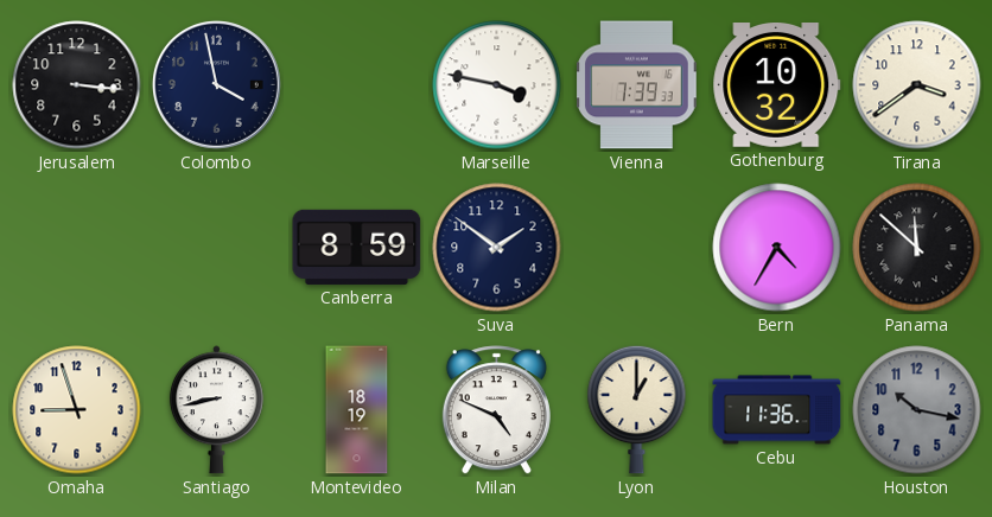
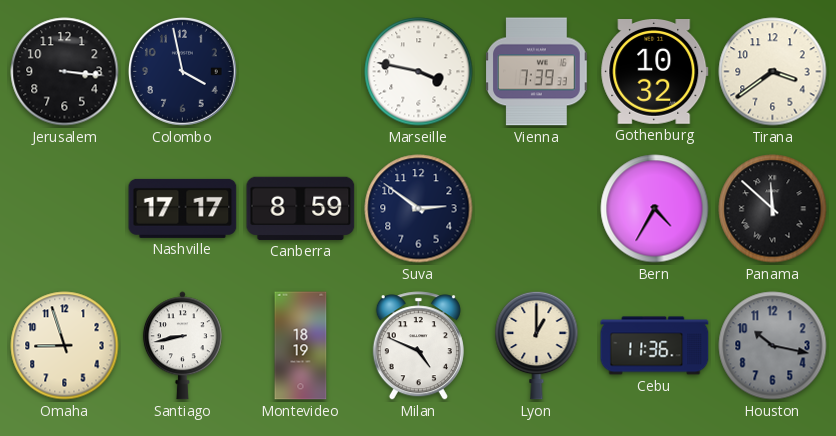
Nashville: none -> 17:17
Suva: 1:51 -> 2:51
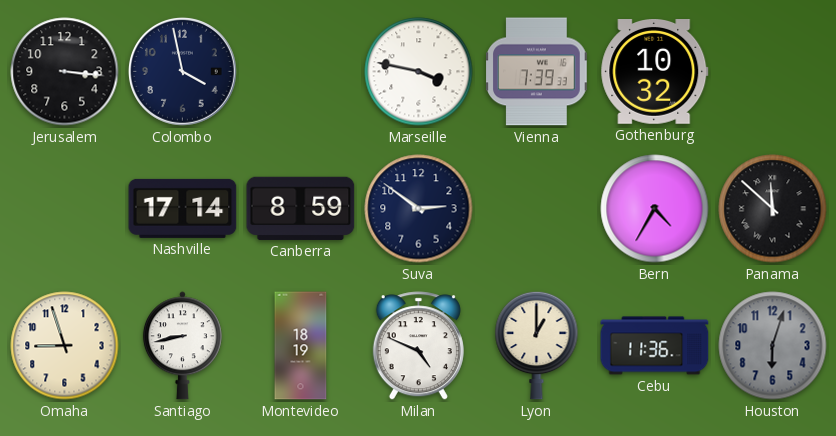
Tirana: 3:39 -> none
Nashville: 17:17 -> 17:14
Houston: 10:17 -> 6:03
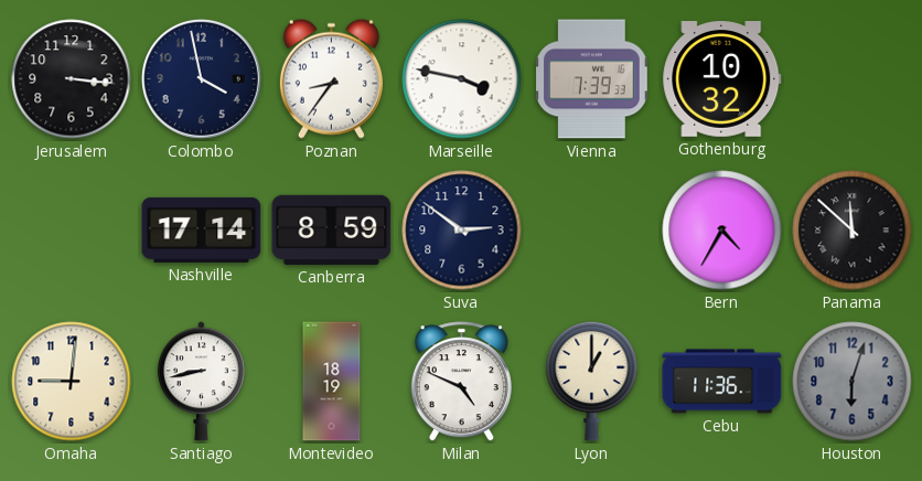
Poznan: none -> 8:36
Omaha: 8:57 -> 9:01
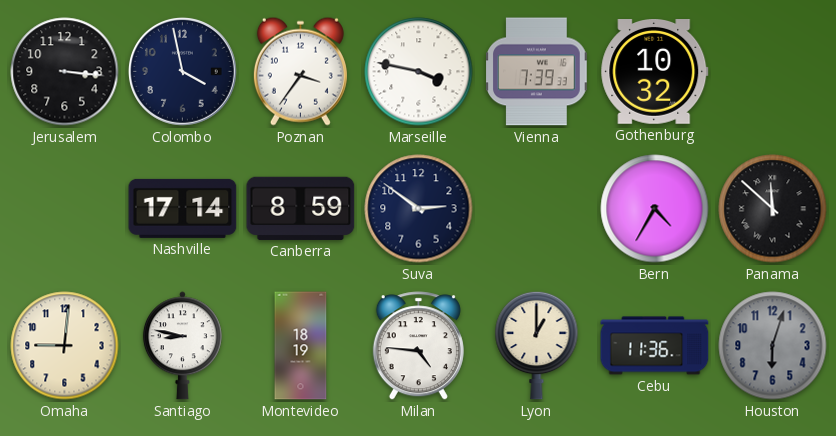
Poznan: 8:36 -> 3:36
Santiago: 8:43 -> 8:47
Milan: 4:49 -> 4:46
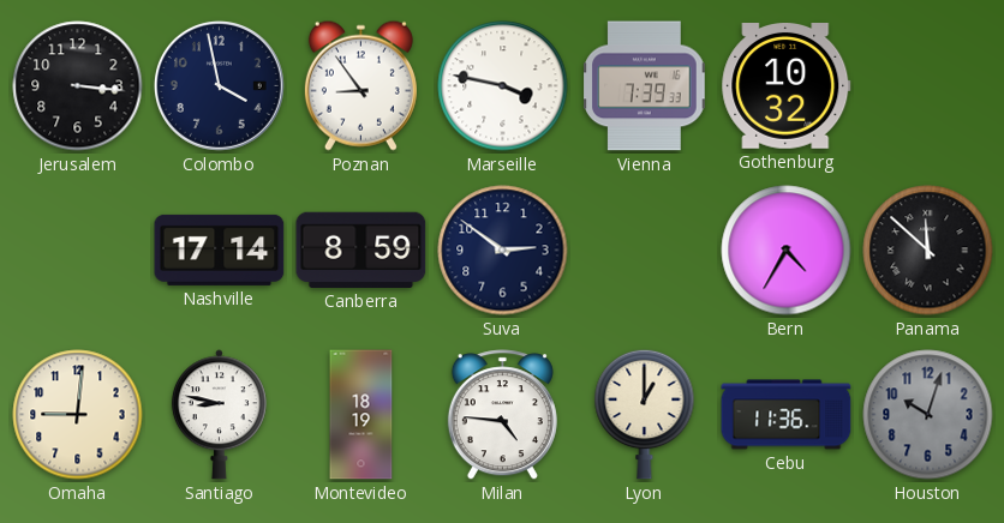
Poznan: 3:36 -> 8:54
Houston: 6:03 -> 10:03
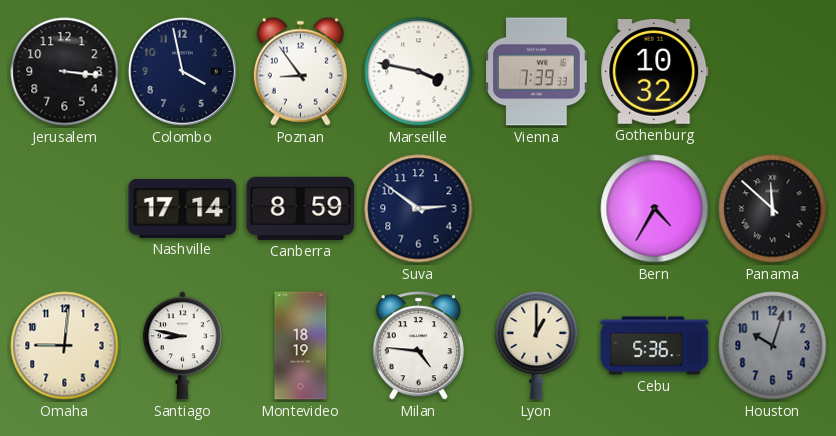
Cebu: 11:36 -> 5:36
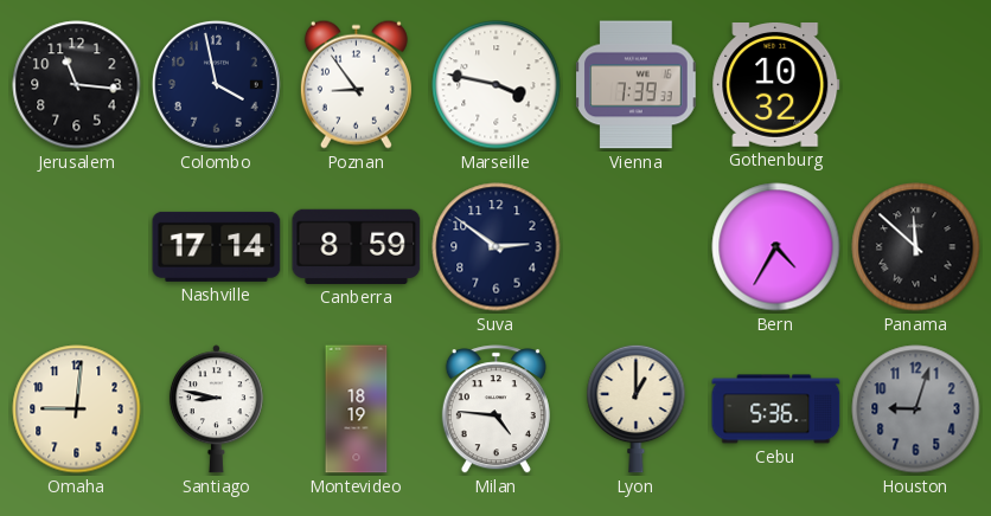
Jerusalem: 3:16 -> 11:16
Houston: 10:03 -> 9:03
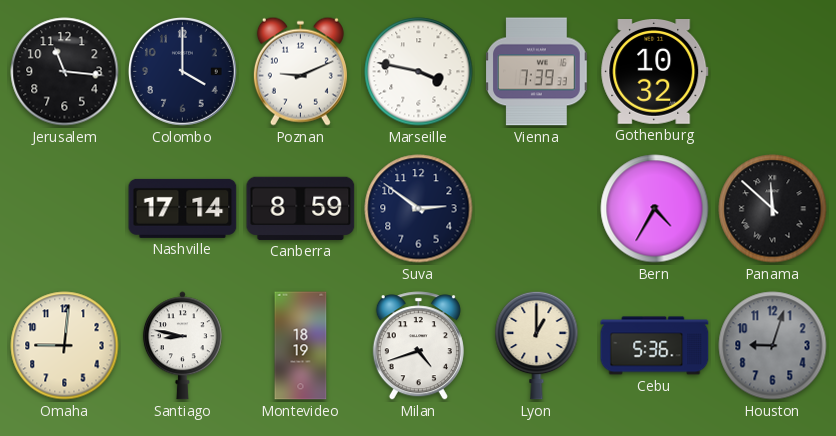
Colombo: 3:58 -> 4:00
Poznan: 8:54 -> 9:11
Milan: 4:46 -> 4:42
